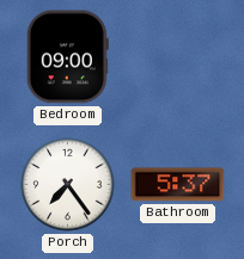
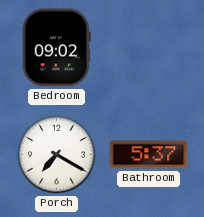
Bedroom: 09:00 -> 09:02
Porch: 7:24 -> 7:20
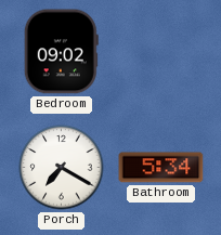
Bathroom: 5:37 -> 5:34
